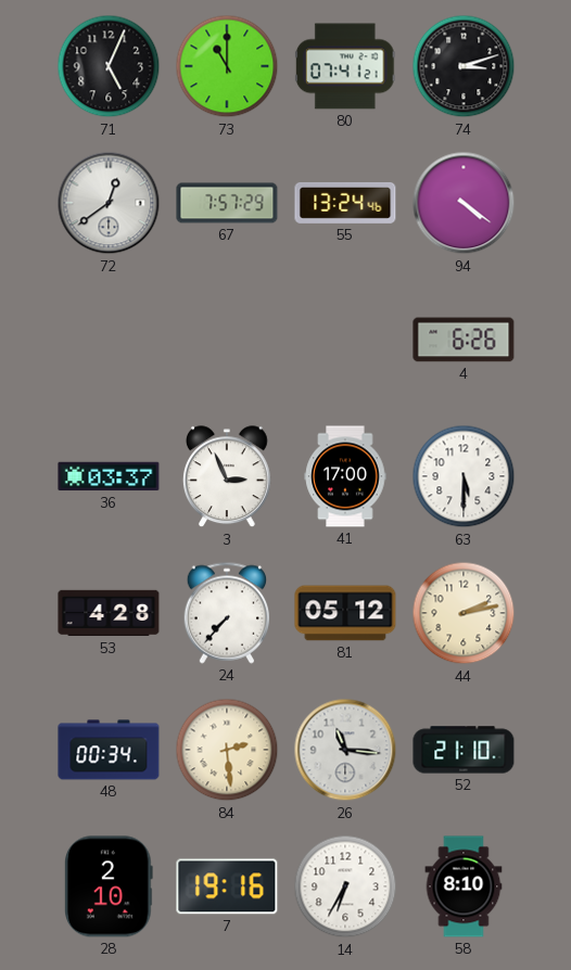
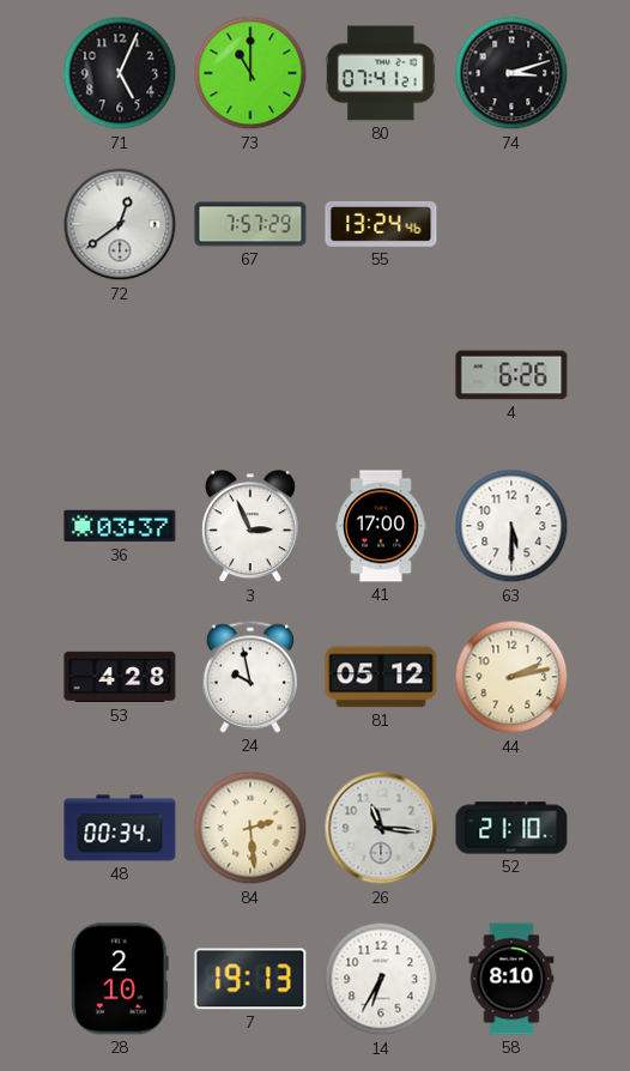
94: 4:21 -> none
24: 7:37 -> 9:58
7: 19:16 -> 19:13
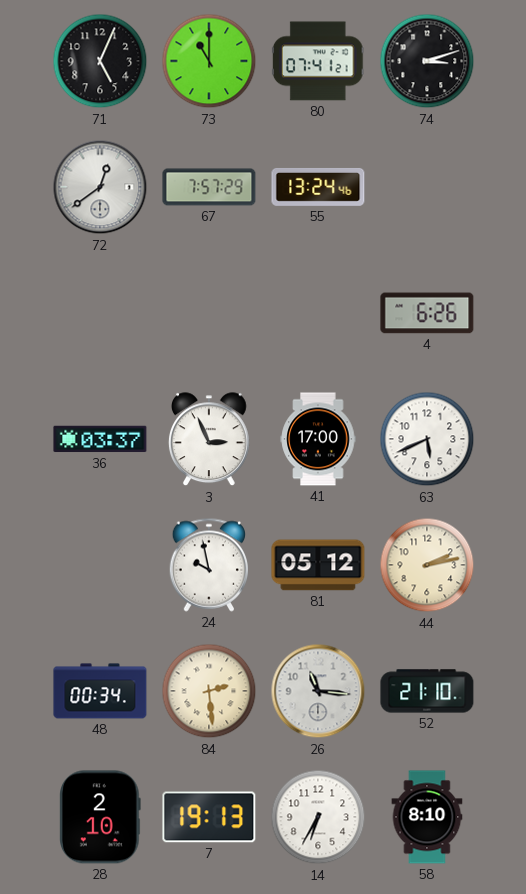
63: 5:30 -> 5:41
53: 4:28 -> none
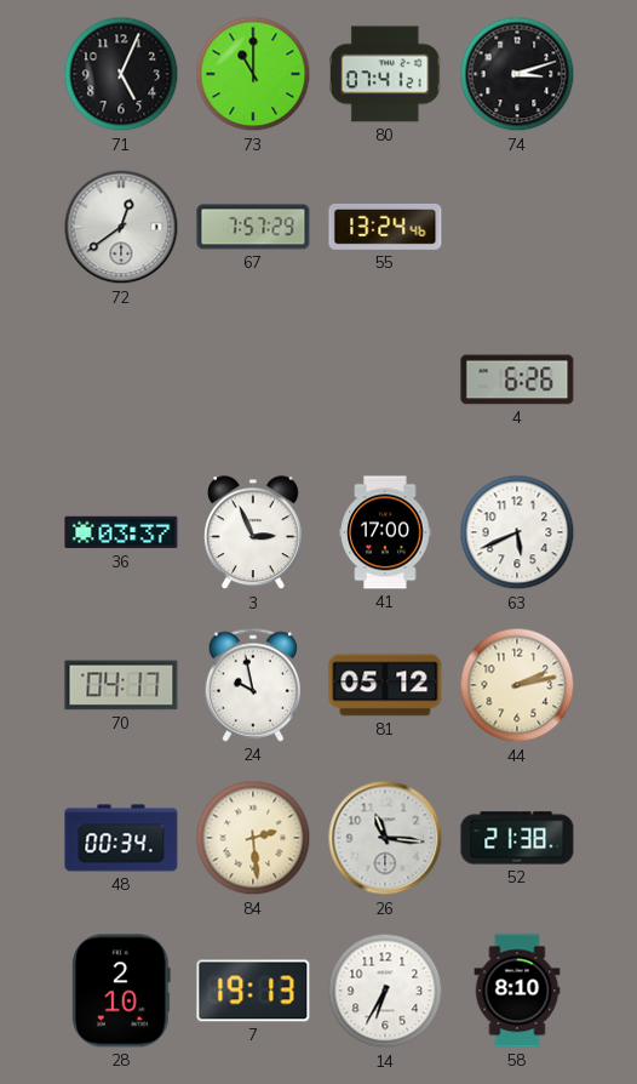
70: none -> 04:17
52: 21:10 -> 21:38
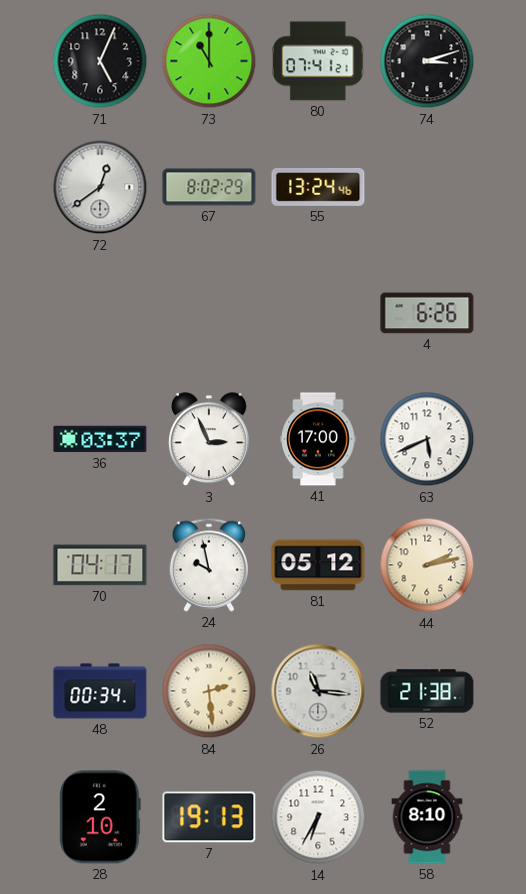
67: 7:57 -> 8:02
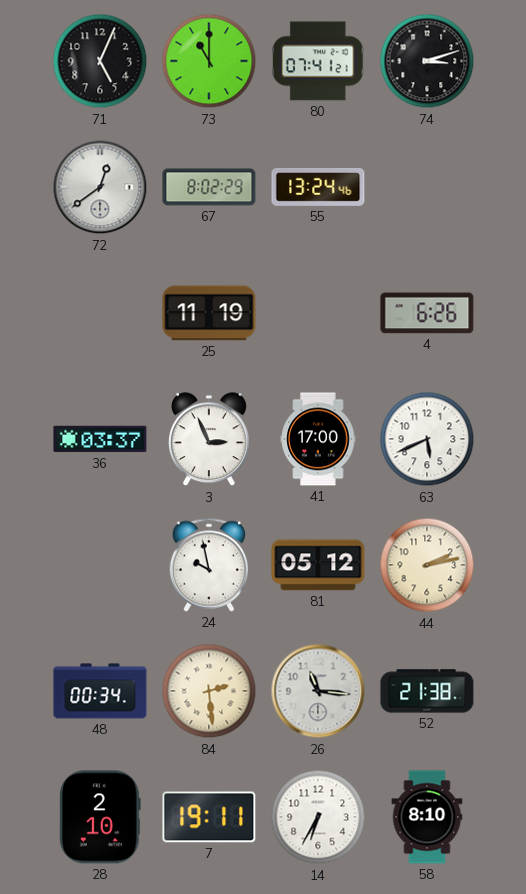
25: none -> 11:19
70: 04:17 -> none
7: 19:13 -> 19:11
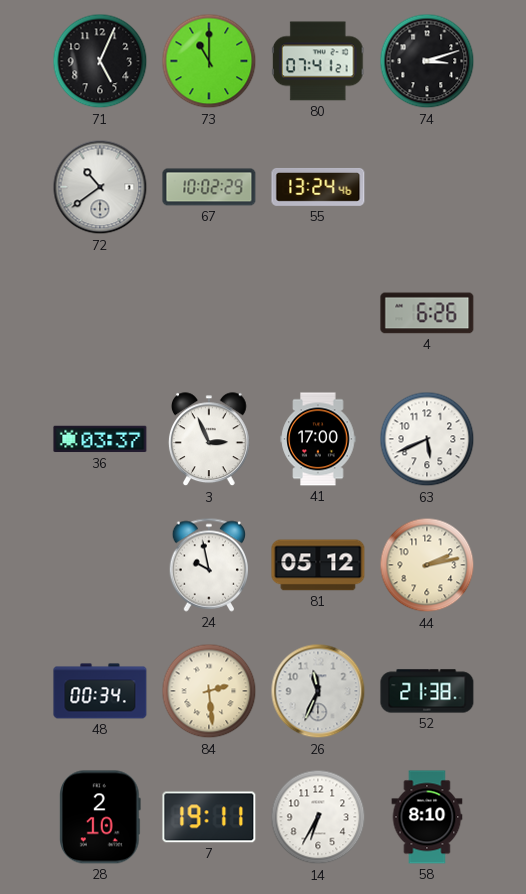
72: 12:39 -> 10:39
67: 8:02 -> 10:02
25: 11:19 -> none
26: 11:16 -> 11:34
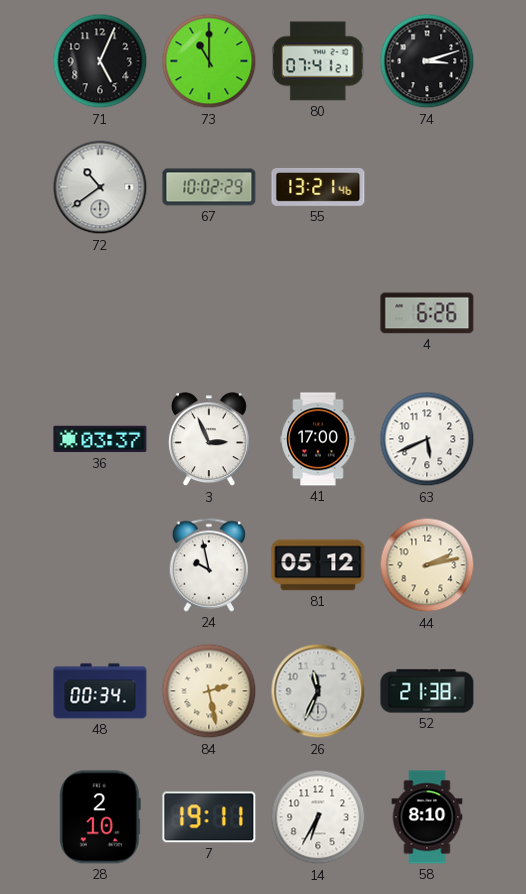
55: 13:24 -> 13:21
84: 2:29 -> 2:28
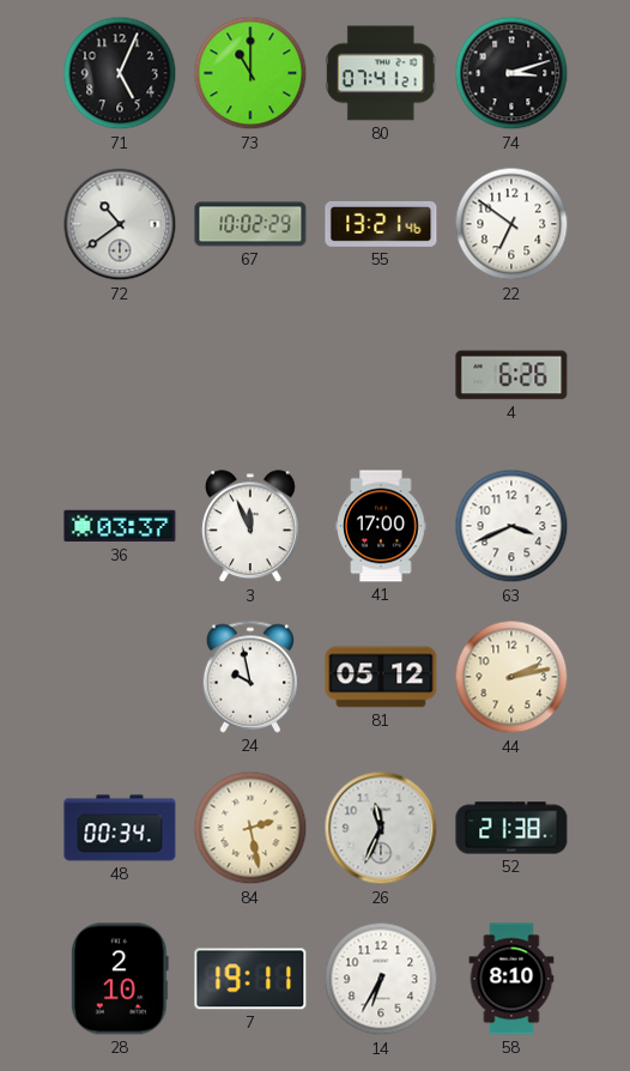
22: none -> 6:51
3: 2:56 -> 11:56
63: 5:41 -> 3:41
